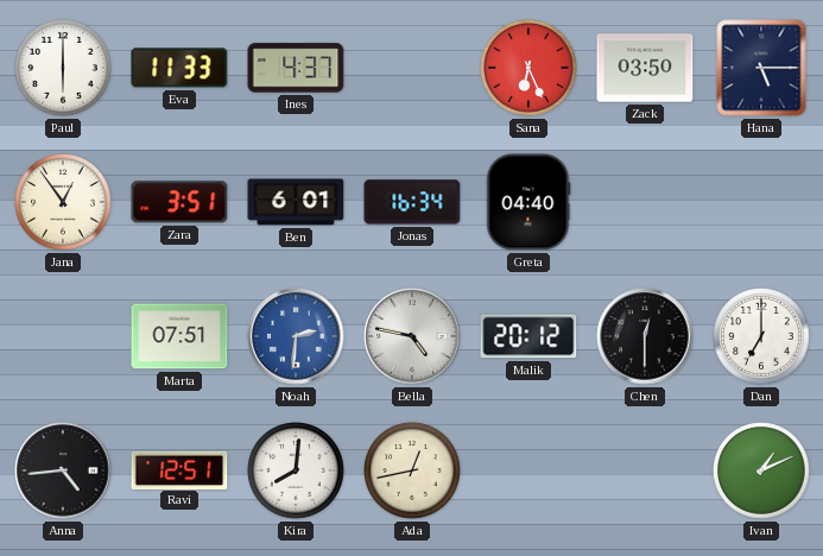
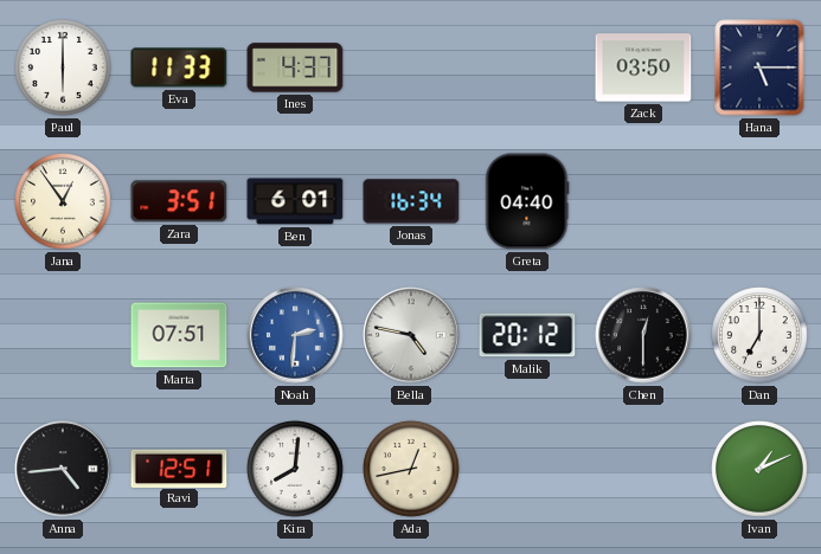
Sana: 6:26 -> none
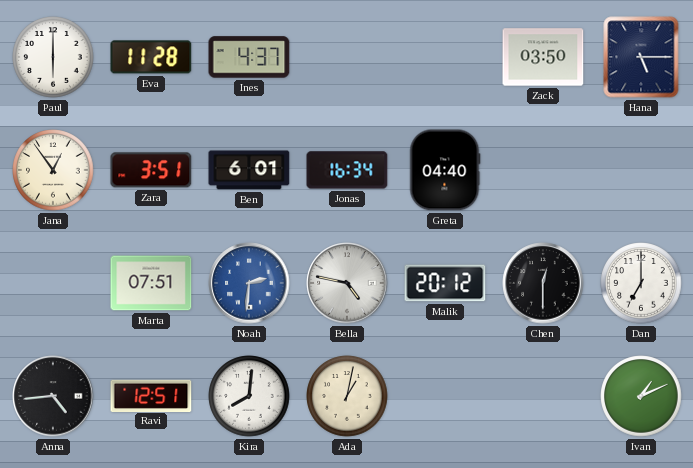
Eva: 11:33 -> 11:28
Ada: 12:43 -> 1:02
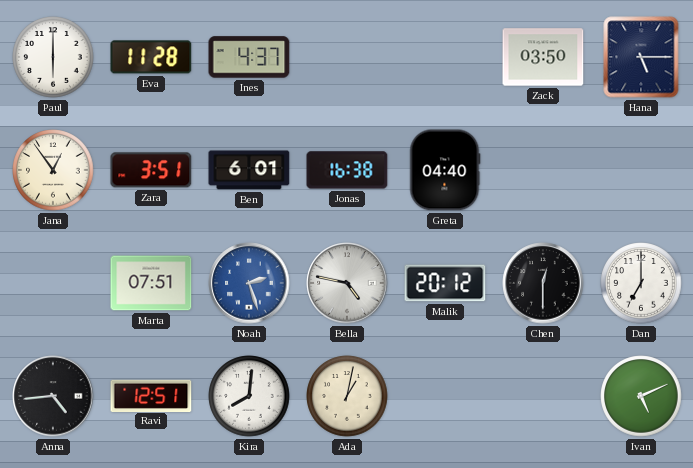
Jonas: 16:34 -> 16:38
Noah: 2:31 -> 2:27
Ivan: 1:11 -> 5:11
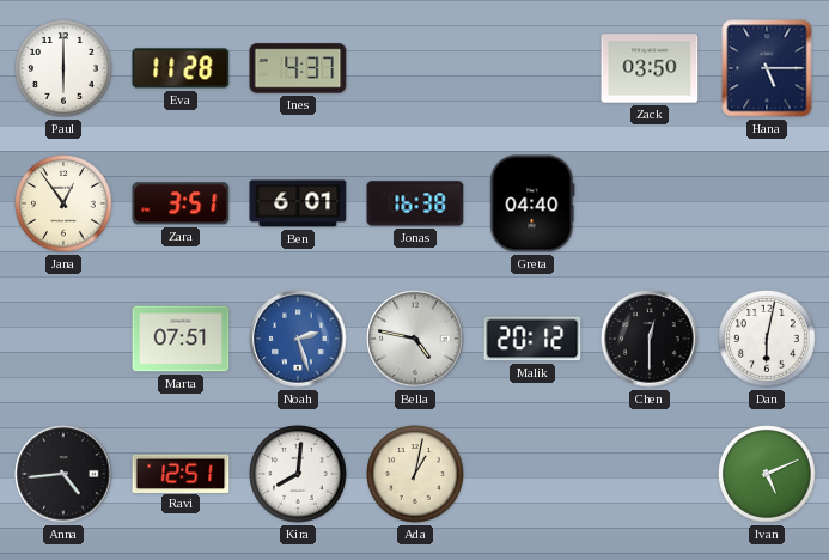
Dan: 7:00 -> 6:02
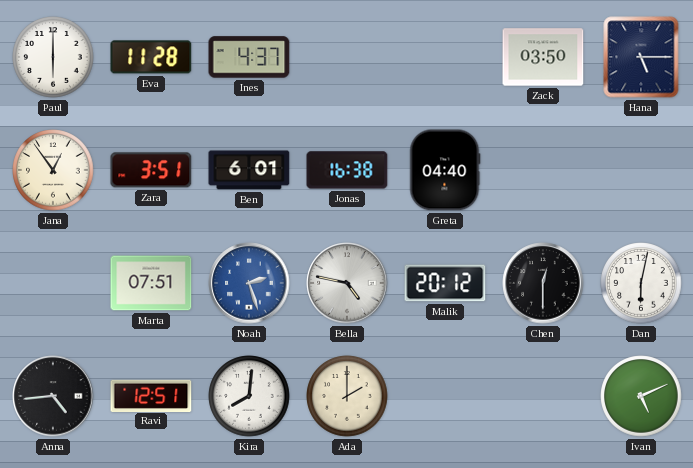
Ada: 1:02 -> 2:00
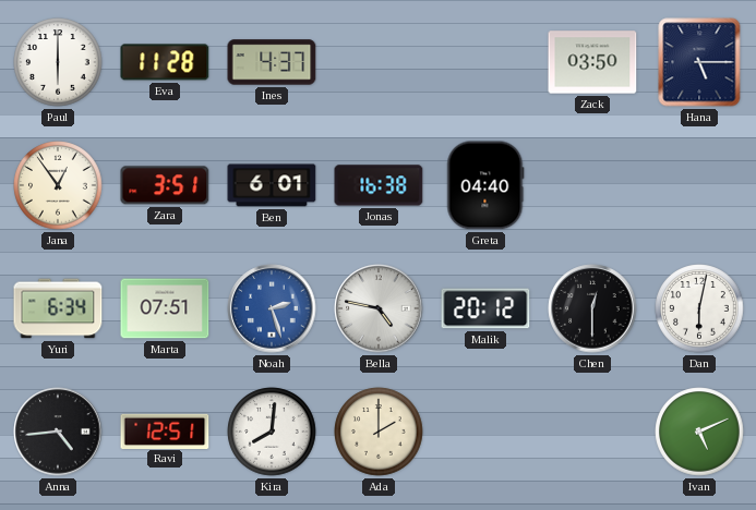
Yuri: none -> 6:34
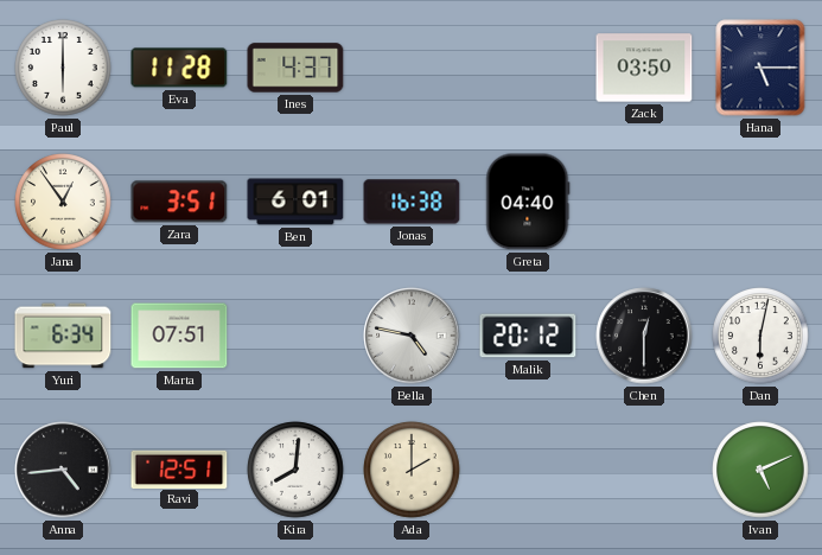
Noah: 2:27 -> none
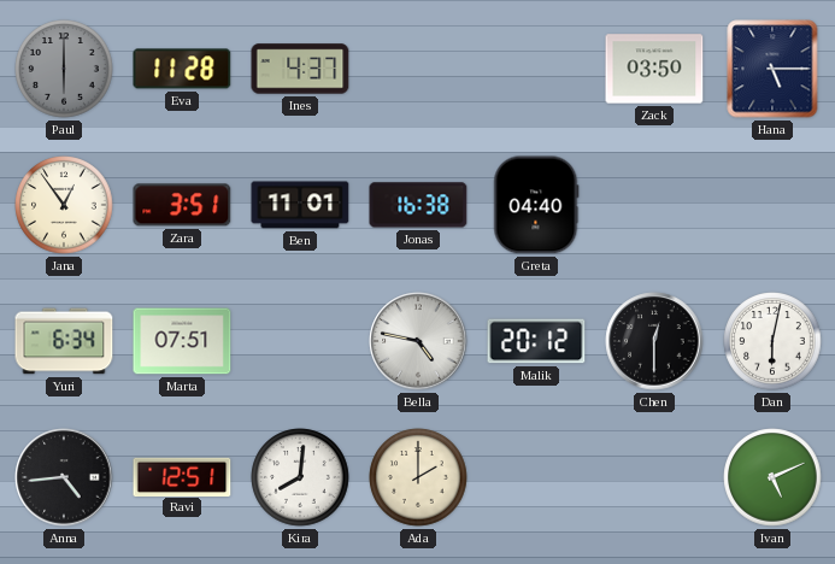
Paul dial: white -> grey
Ben: 6:01 -> 11:01
